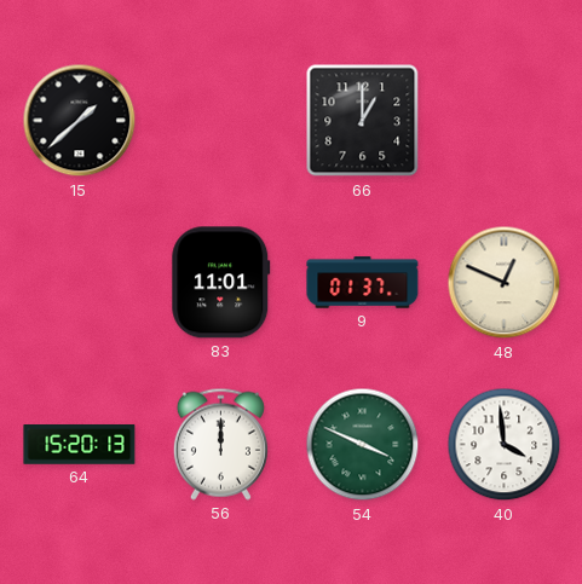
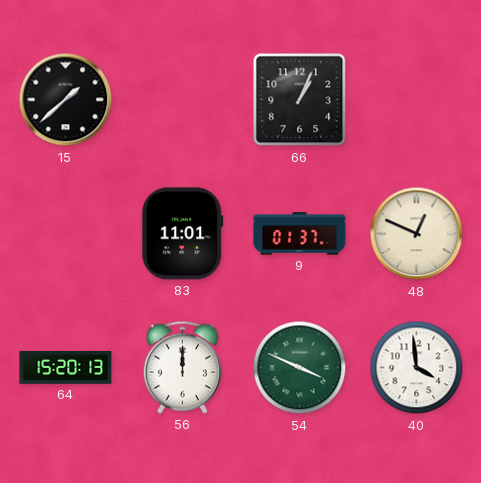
66: 1:00 -> 1:04
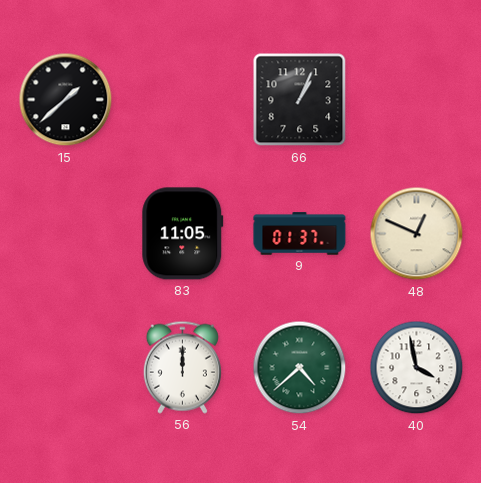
83: 11:01 -> 11:05
64: 15:20 -> none
54: 3:49 -> 4:38
40: 3:59 -> 3:58
